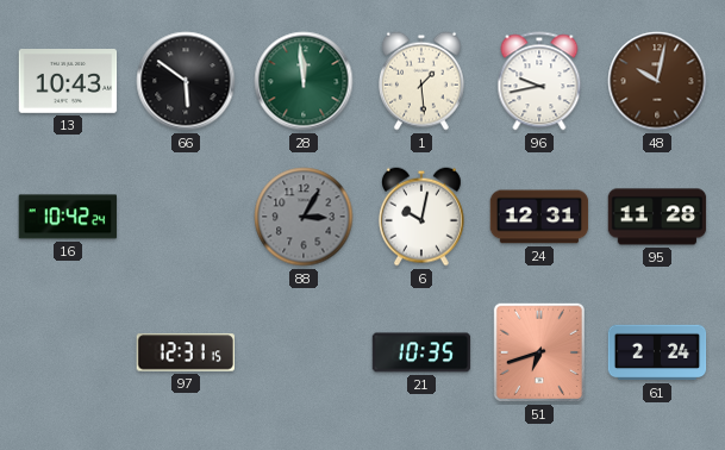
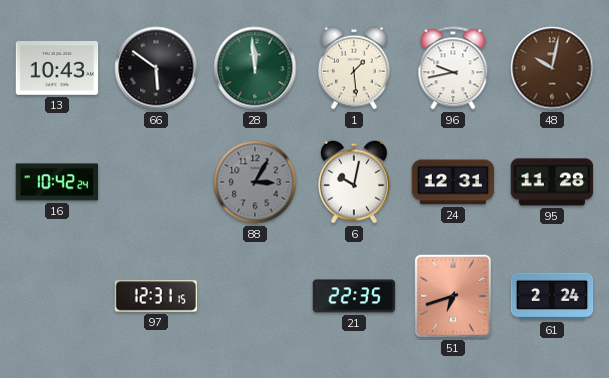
21: 10:35 -> 22:35
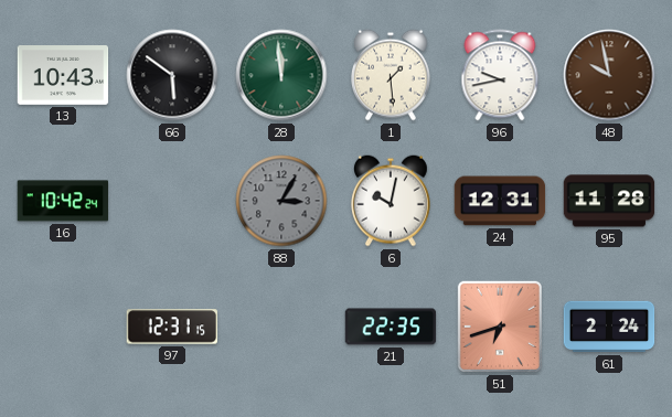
48: 10:02 -> 9:58
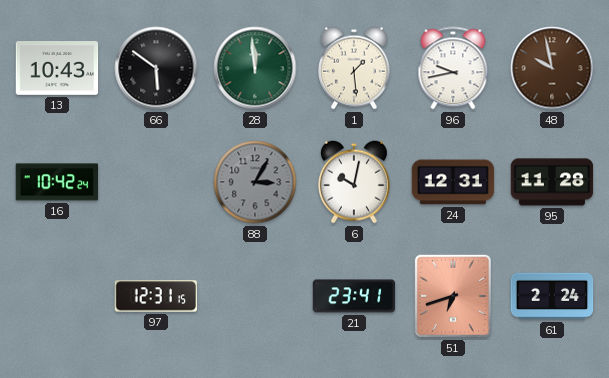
21: 22:35 -> 23:41
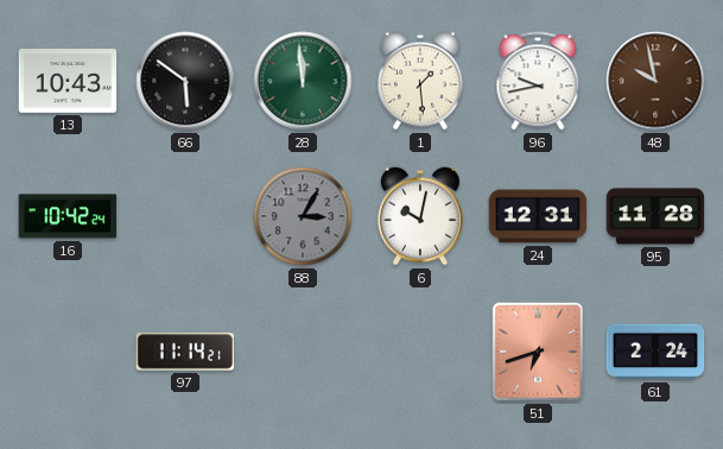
97: 12:31 -> 11:14
21: 23:41 -> none
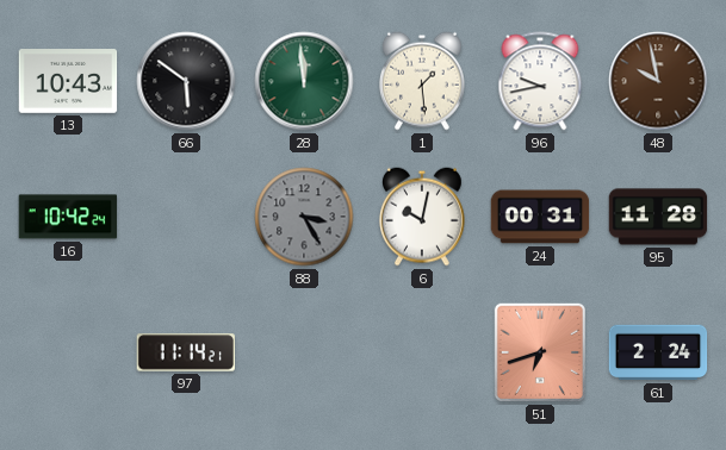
88: 3:05 -> 3:25
24: 12:31 -> 00:31
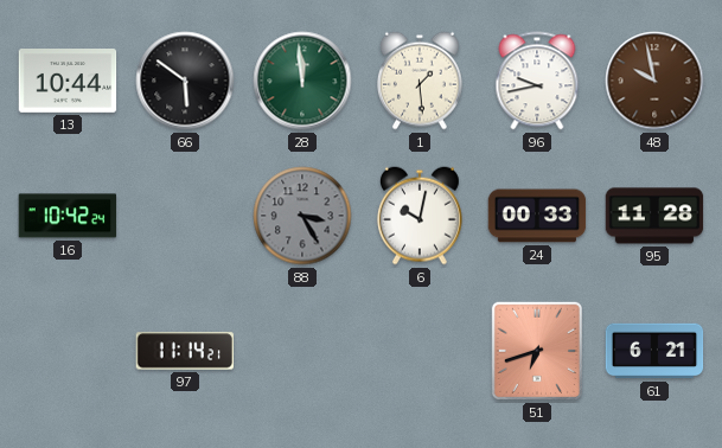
13: 10:43 -> 10:44
24: 00:31 -> 00:33
61: 2:24 -> 6:21
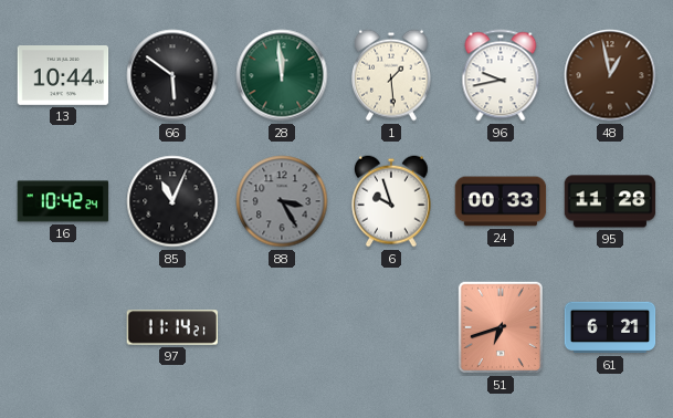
48: 9:58 -> 12:58
85: none -> 11:04
6: 10:02 -> 9:57
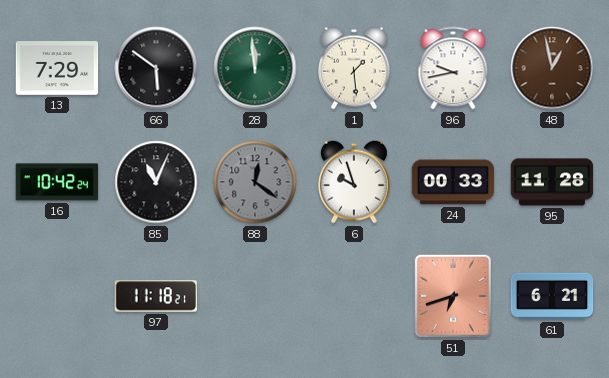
13: 10:44 -> 7:29
88: 3:25 -> 12:21
97: 11:14 -> 11:18
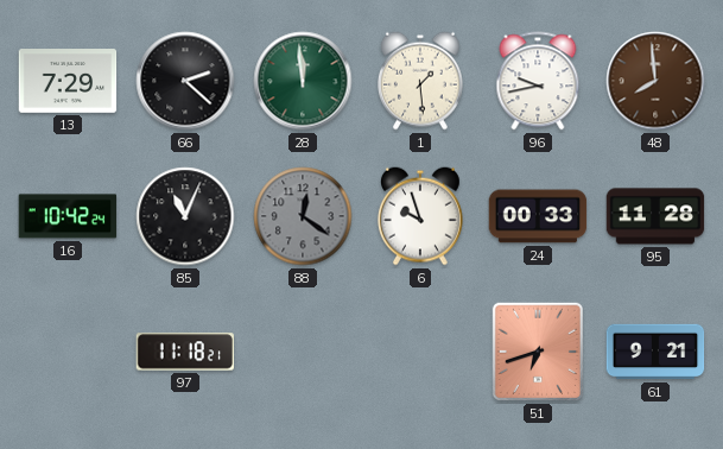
66: 5:51 -> 2:22
48: 12:58 -> 7:59
61: 6:21 -> 9:21
